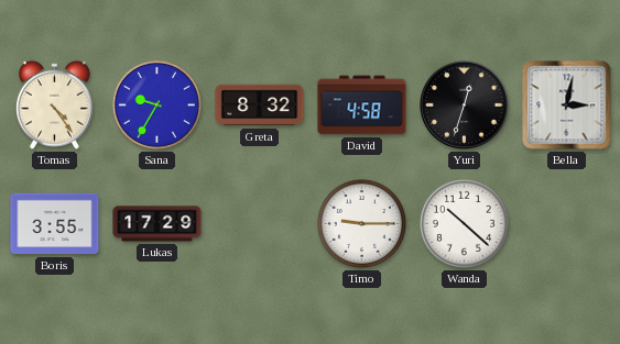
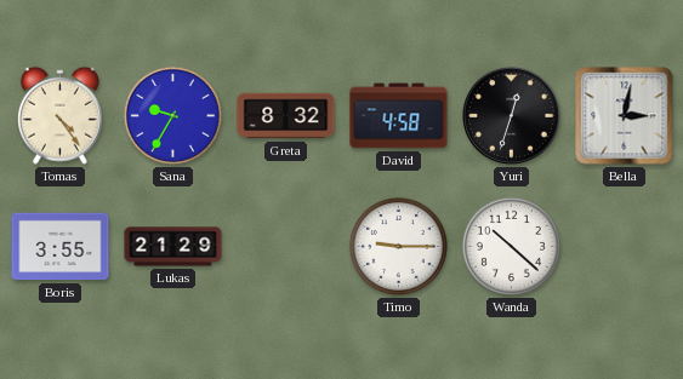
Lukas: 17:29 -> 21:29
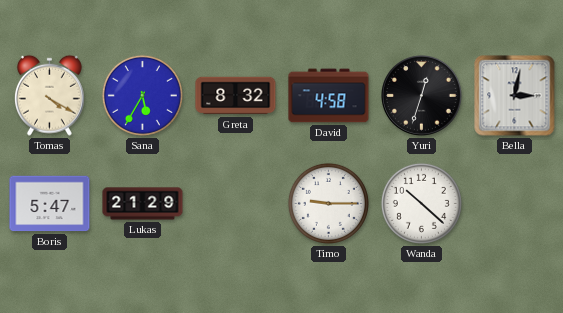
Tomas: 4:24 -> 4:20
Sana: 9:35 -> 5:35
Boris: 3:55 -> 5:47
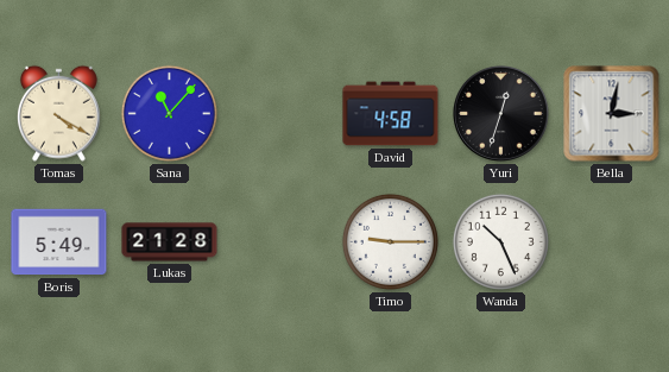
Sana: 5:35 -> 11:07
Greta: 8:32 -> none
Boris: 5:47 -> 5:49
Lukas: 21:29 -> 21:28
Wanda: 10:22 -> 10:26
